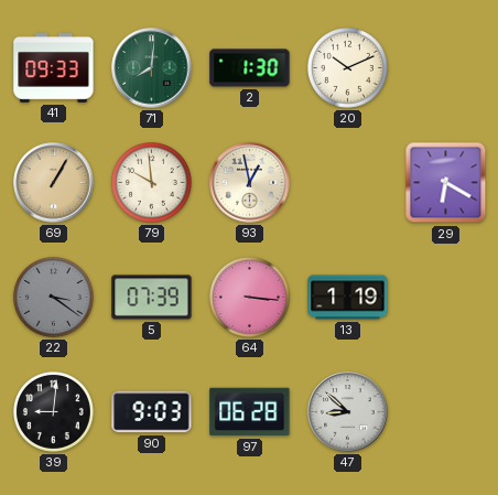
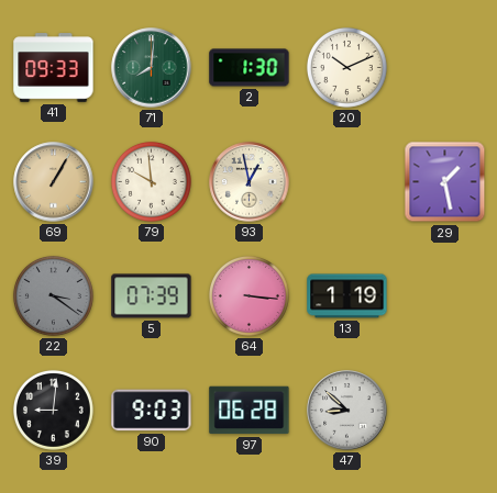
29: 6:20 -> 1:28
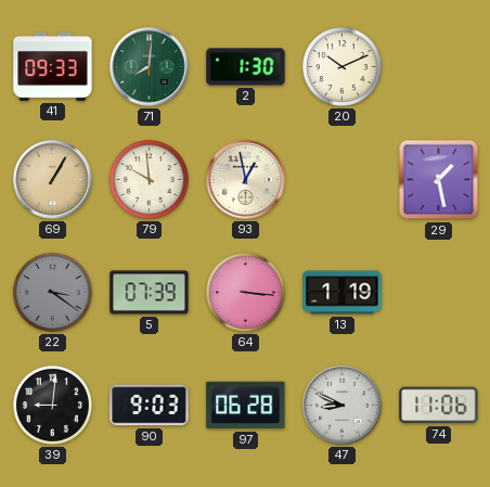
47: 8:52 -> 8:49
74: none -> 11:06
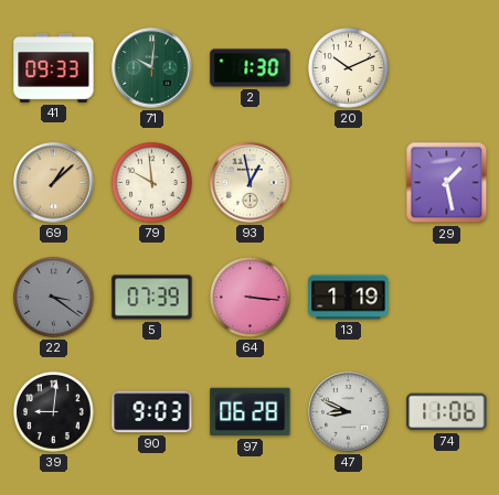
71: 8:01 -> 10:01
69: 1:05 -> 1:08
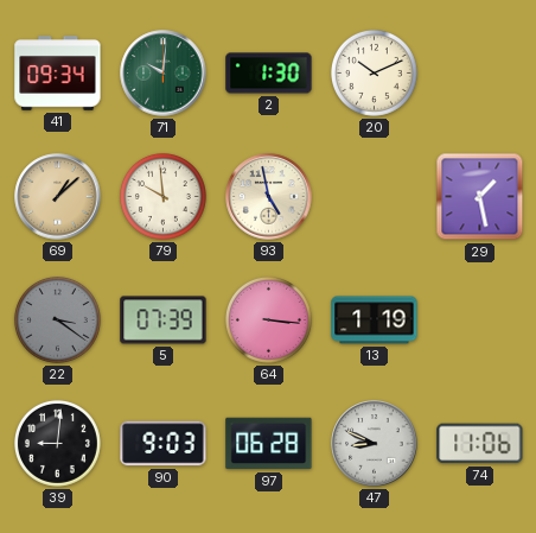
41: 09:33 -> 09:34
93: 12:58 -> 4:58
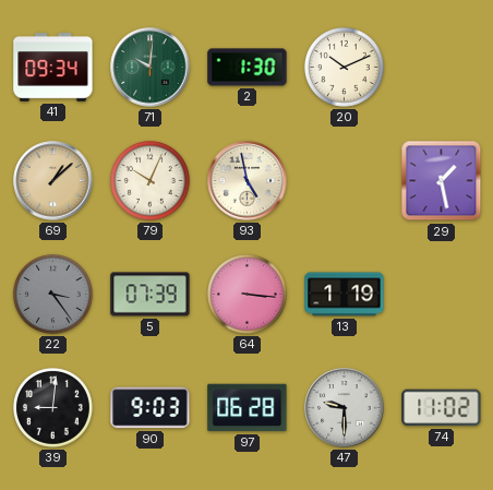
79: 9:59 -> 10:04
22: 3:21 -> 3:24
47: 8:49 -> 9:30
74: 11:06 -> 11:02
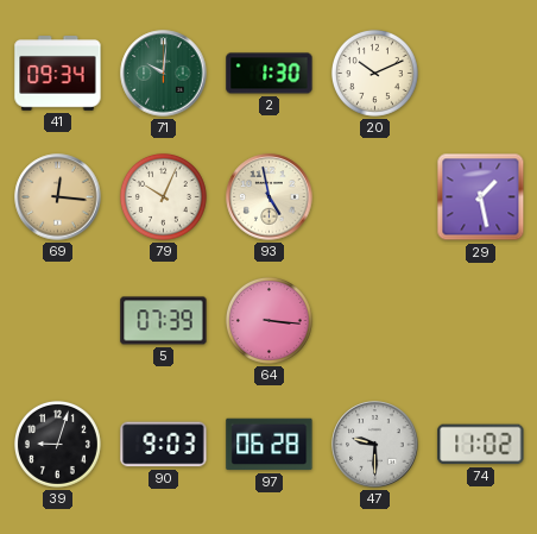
69: 1:08 -> 12:16
22: 3:24 -> none
13: 1:19 -> none
39: 9:01 -> 9:03
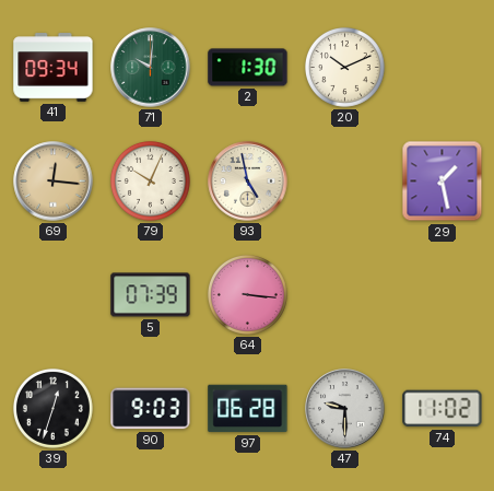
39: 9:03 -> 12:33
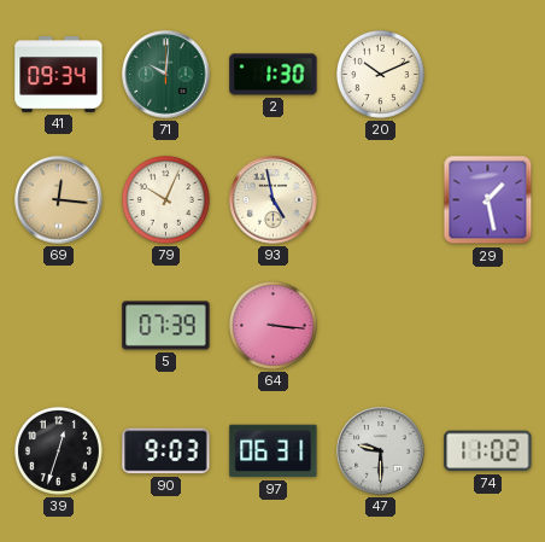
97: 06:28 -> 06:31
